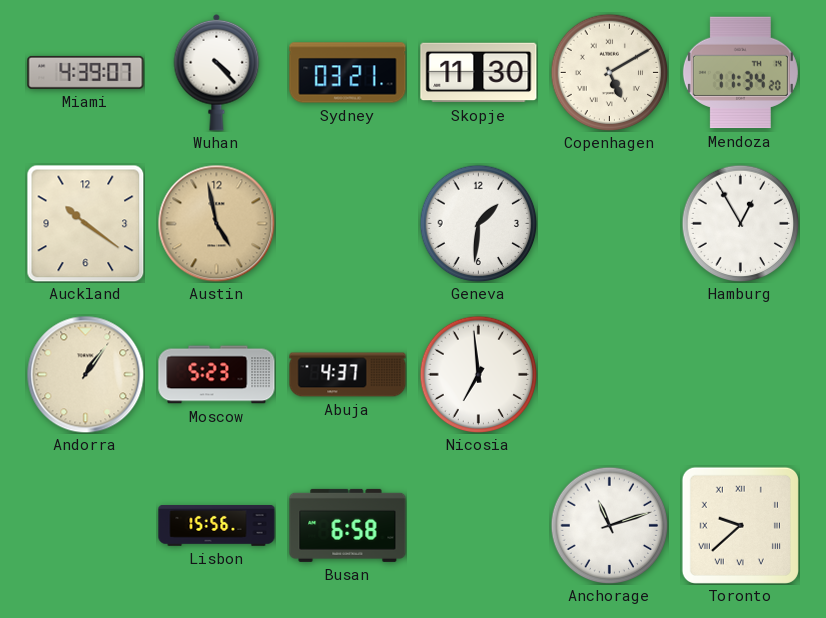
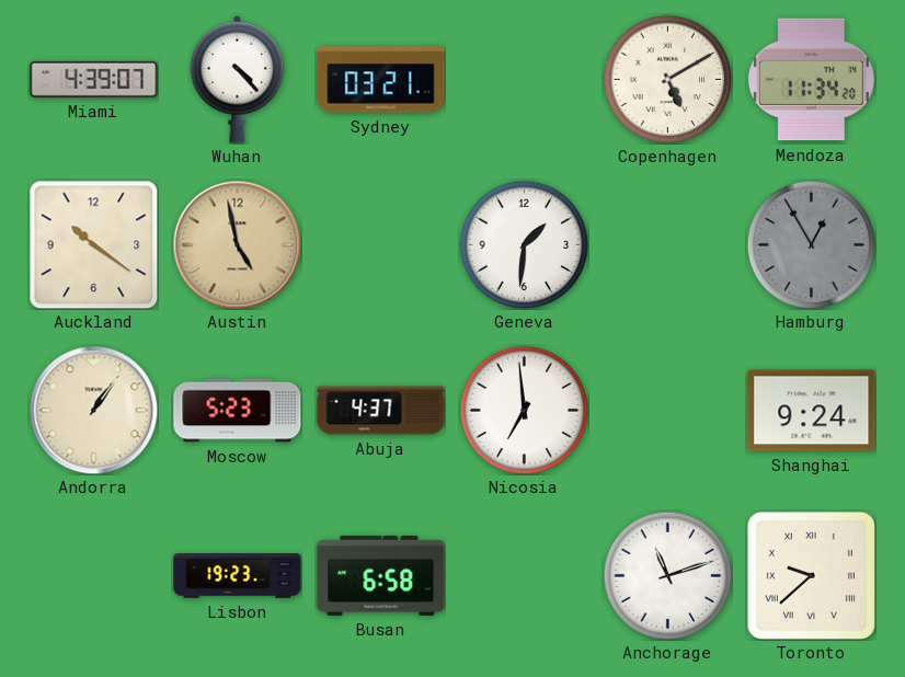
Skopje: 11:30 -> none
Hamburg dial: white -> grey
Shanghai: none -> 9:24
Lisbon: 15:56 -> 19:23
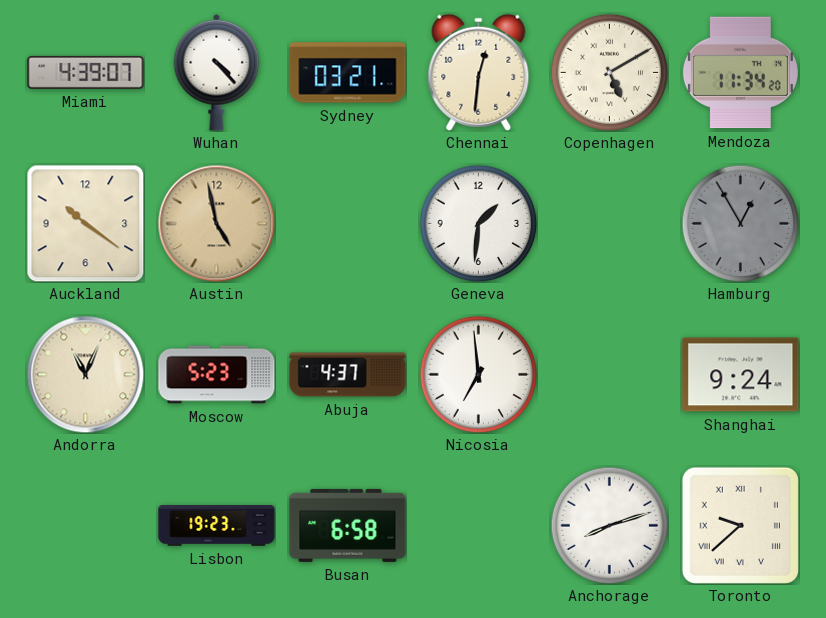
Chennai: none -> 12:31
Andorra: 1:06 -> 11:04
Anchorage: 11:12 -> 8:12
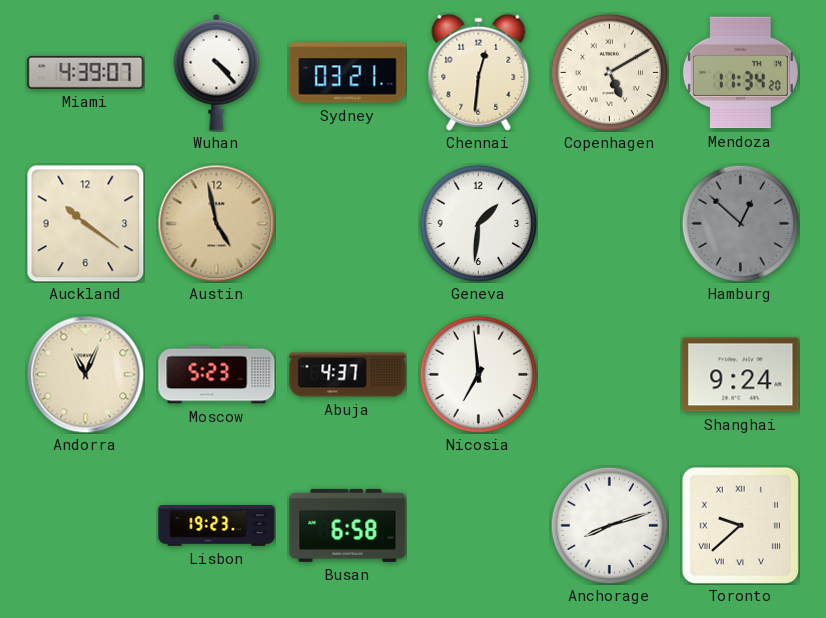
Hamburg: 12:55 -> 12:52
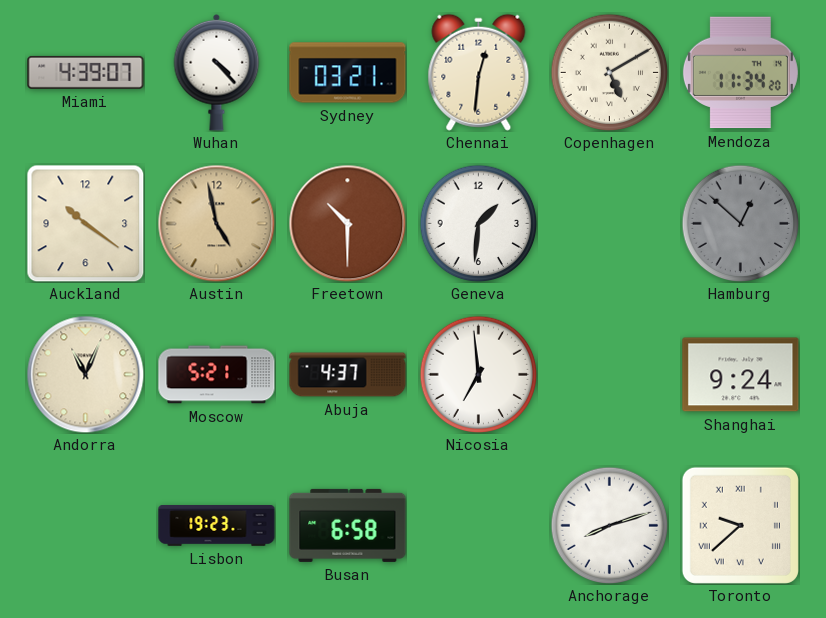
Freetown: none -> 10:30
Moscow: 5:23 -> 5:21
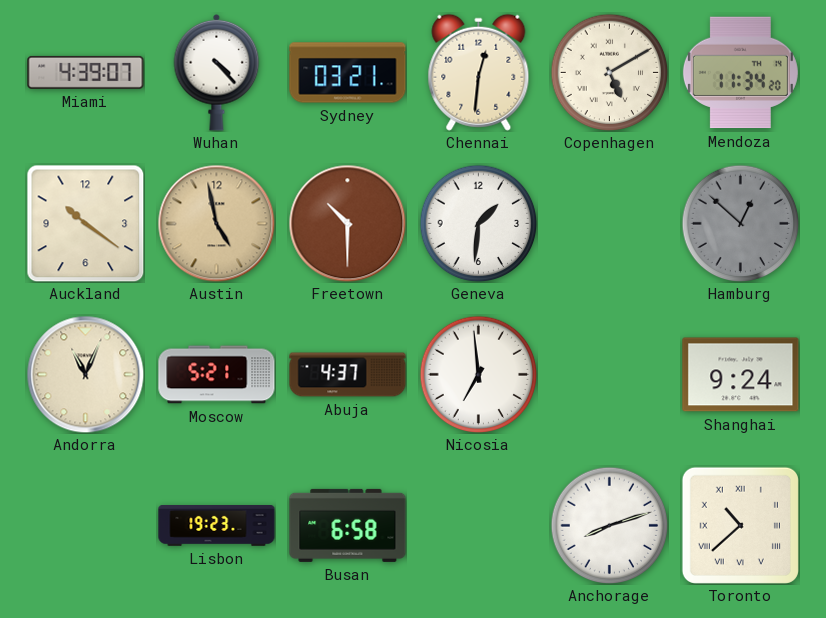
Toronto: 9:38 -> 10:38
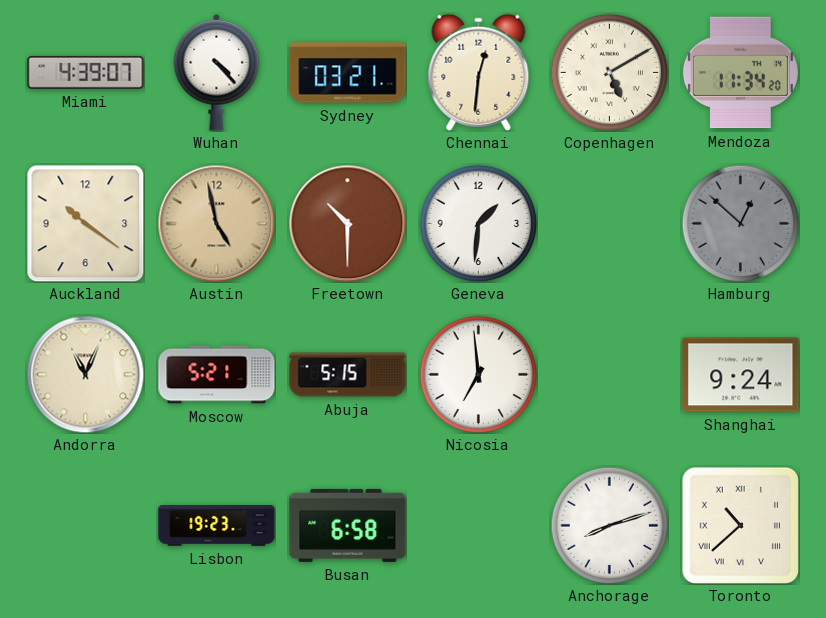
Abuja: 4:37 -> 5:15
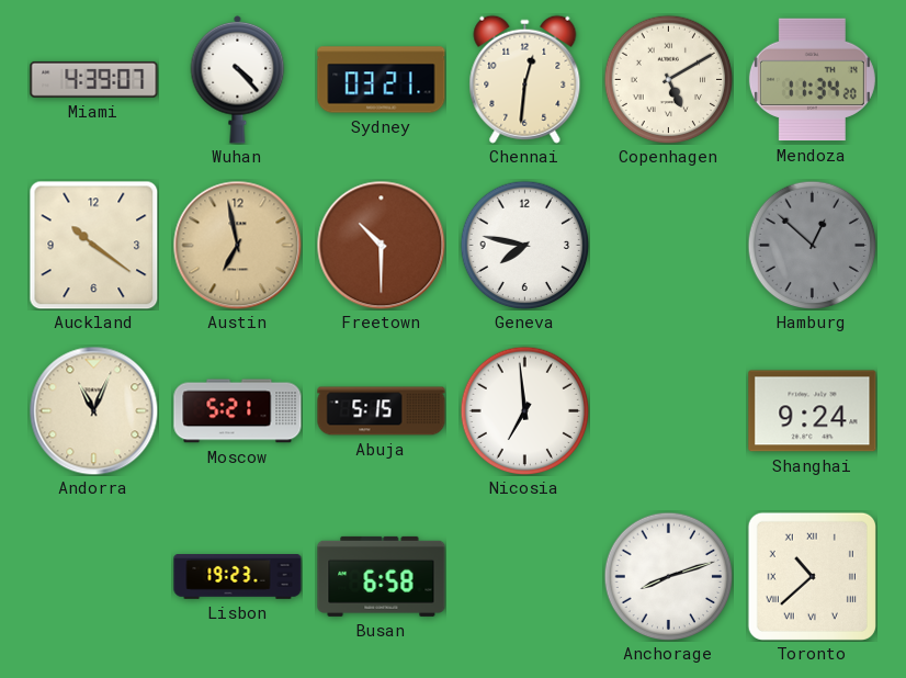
Austin: 4:58 -> 6:58
Geneva: 1:31 -> 7:47
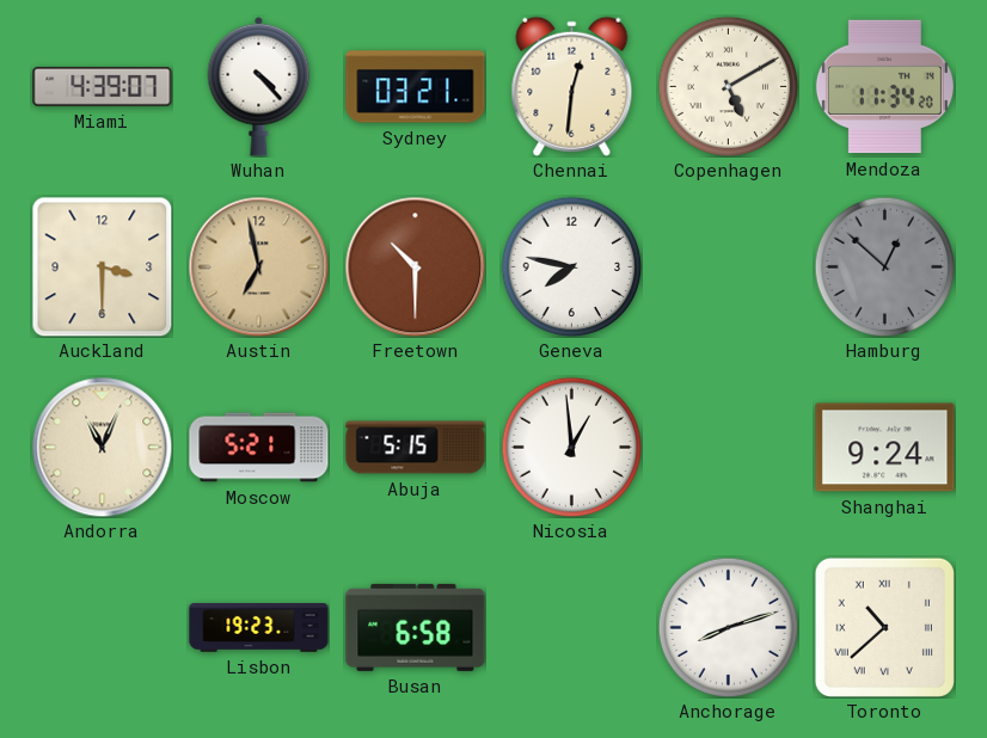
Auckland: 10:21 -> 3:30
Nicosia: 6:59 -> 12:59
